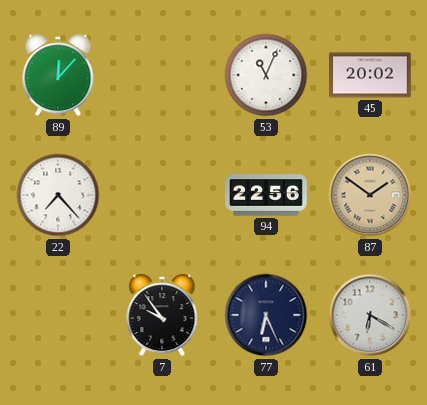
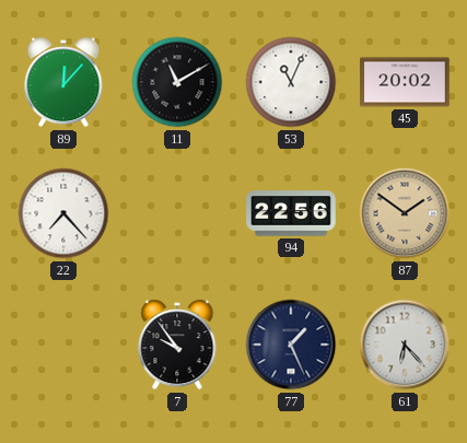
11: none -> 11:10
77: 6:26 -> 1:26
61: 6:20 -> 6:23
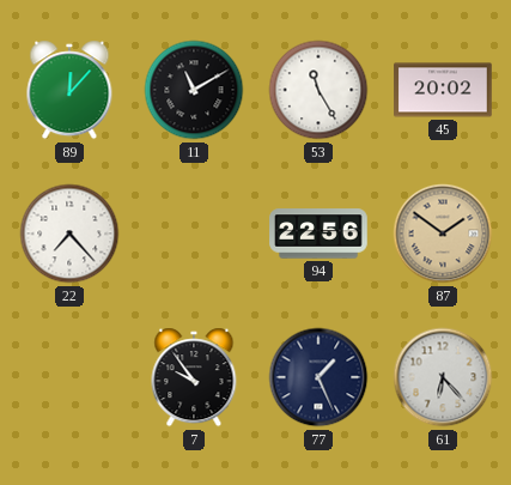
53: 11:04 -> 11:25
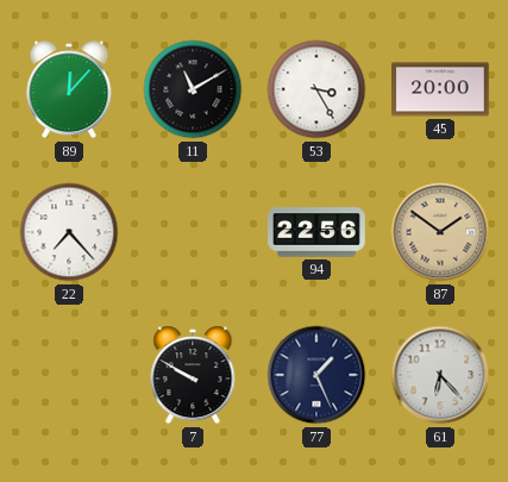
53: 11:25 -> 3:25
45: 20:02 -> 20:00
7: 9:54 -> 9:50
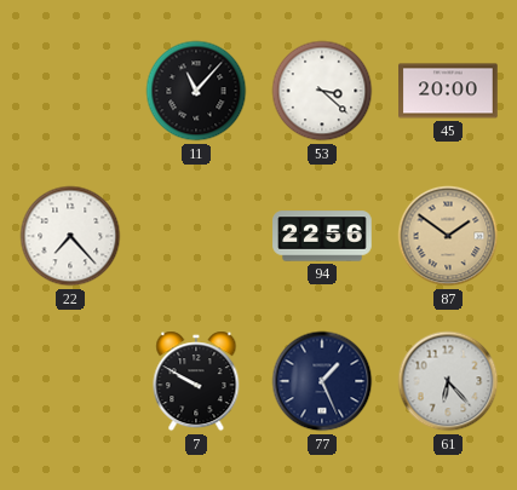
89: 12:07 -> none
11: 11:10 -> 11:07
53: 3:25 -> 3:22
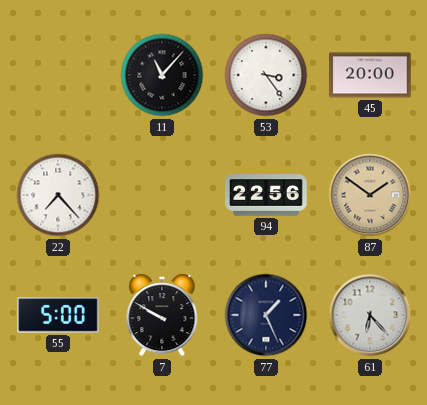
53: 3:22 -> 3:24
55: none -> 5:00
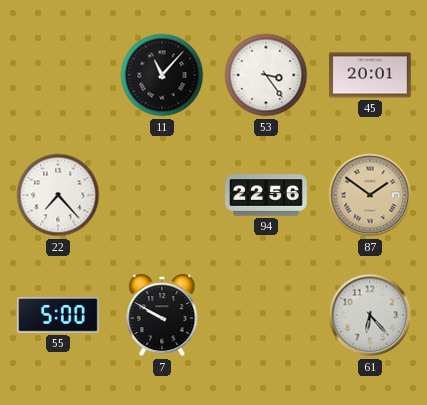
45: 20:00 -> 20:01
77: 1:26 -> none
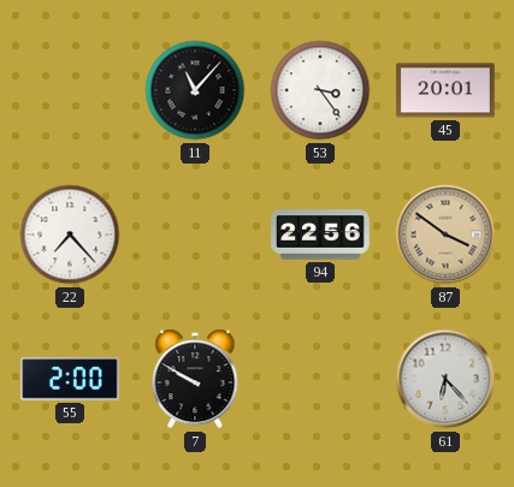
87: 1:51 -> 3:51
55: 5:00 -> 2:00
